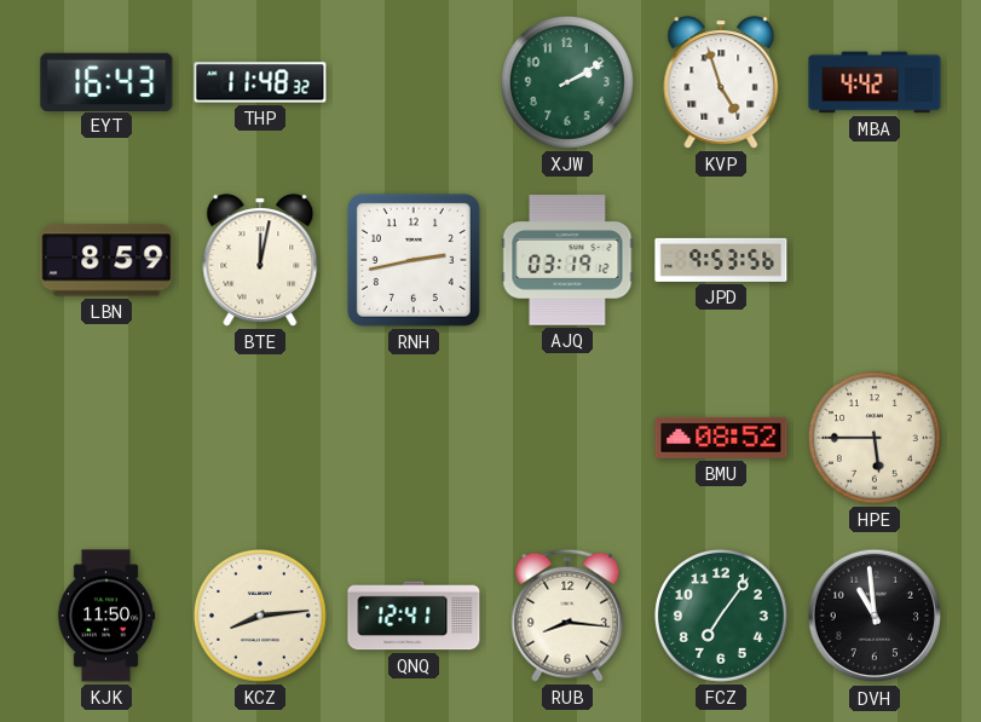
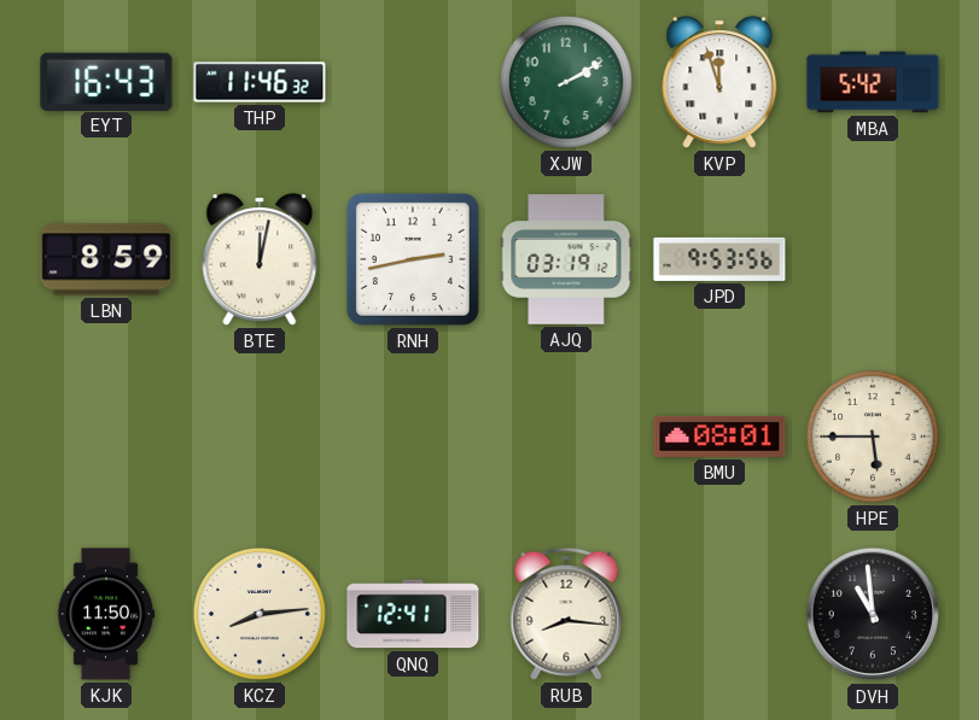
THP: 11:48 -> 11:46
KVP: 4:57 -> 11:57
MBA: 4:42 -> 5:42
BMU: 08:52 -> 08:01
FCZ: 7:06 -> none
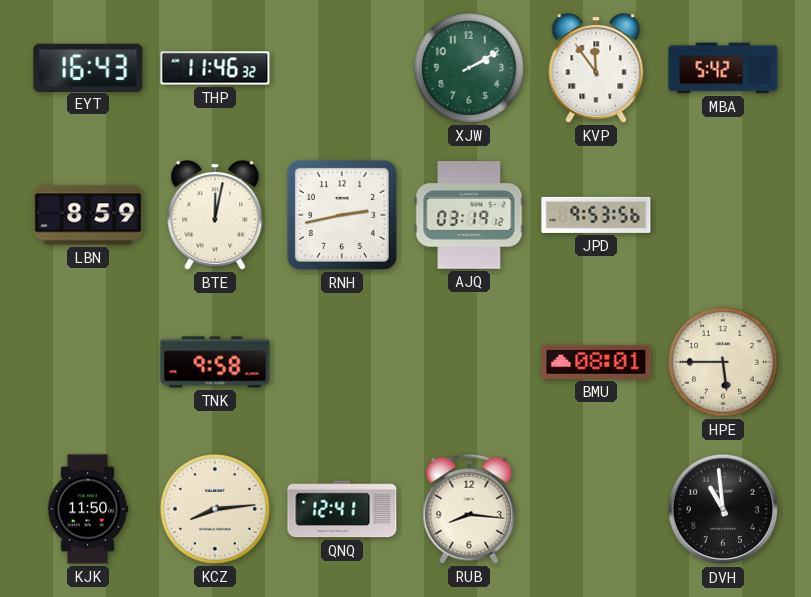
KVP: 11:57 -> 11:54
TNK: none -> 9:58
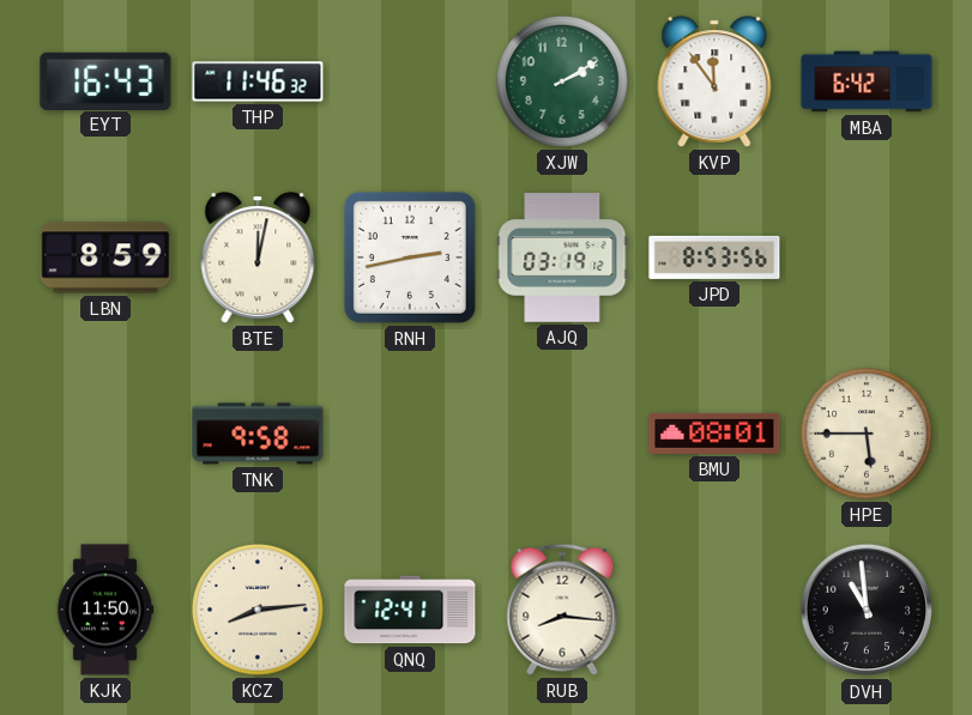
MBA: 5:42 -> 6:42
JPD: 9:53 -> 8:53
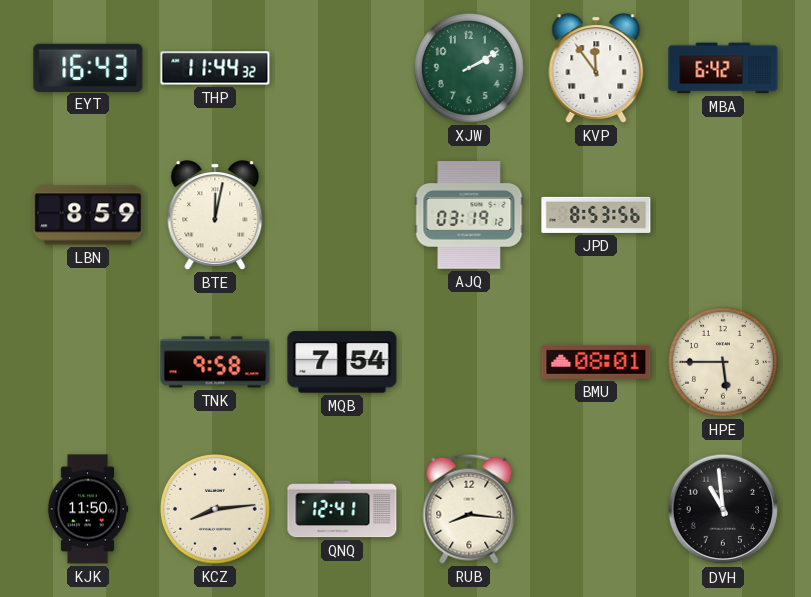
THP: 11:46 -> 11:44
RNH: 2:43 -> none
MQB: none -> 7:54
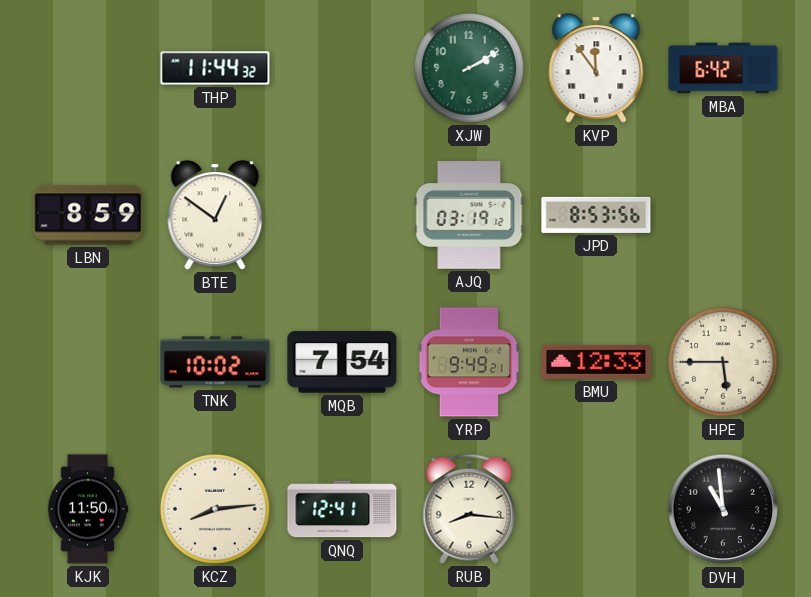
EYT: 16:43 -> none
BTE: 12:02 -> 12:51
TNK: 9:58 -> 10:02
YRP: none -> 9:49
BMU: 08:01 -> 12:33
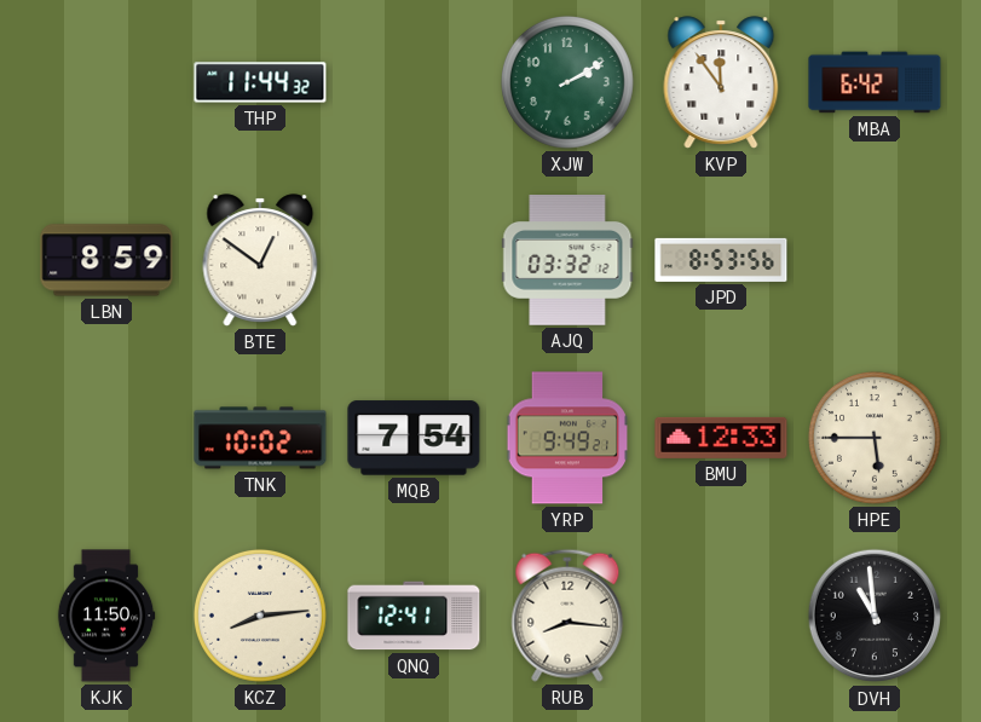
AJQ: 03:19 -> 03:32
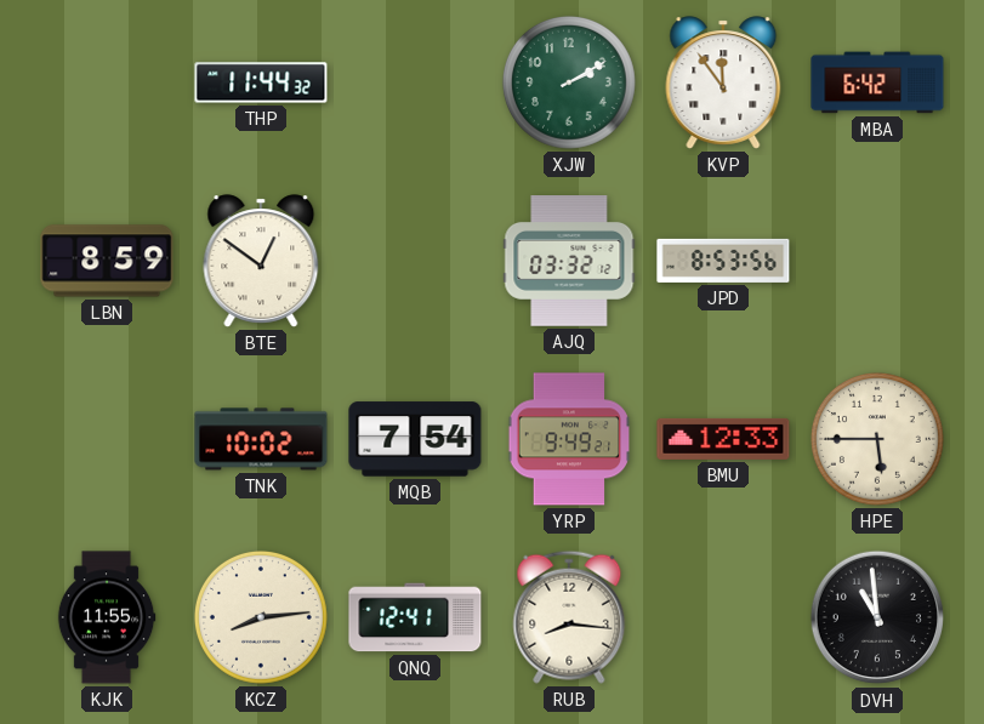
KJK: 11:50 -> 11:55
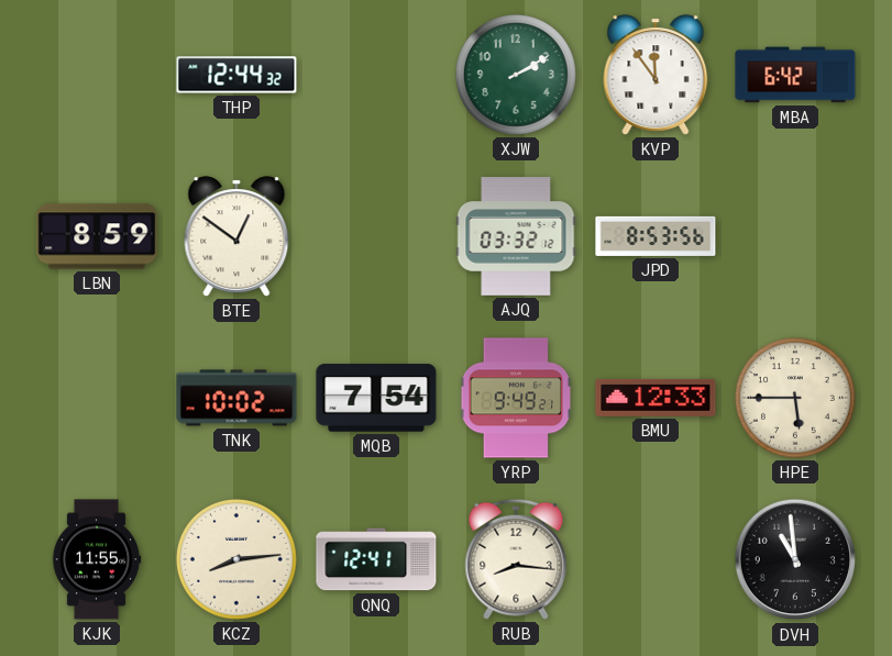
THP: 11:44 -> 12:44
